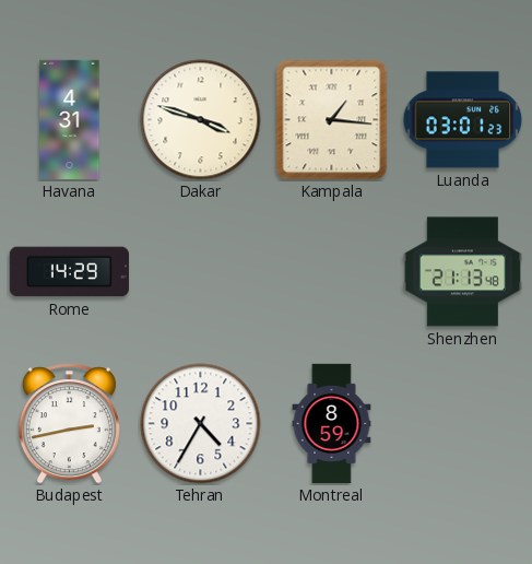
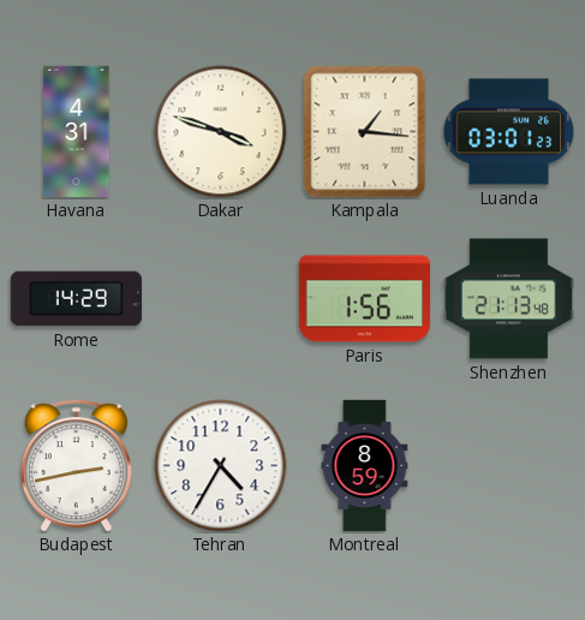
Paris: none -> 1:56
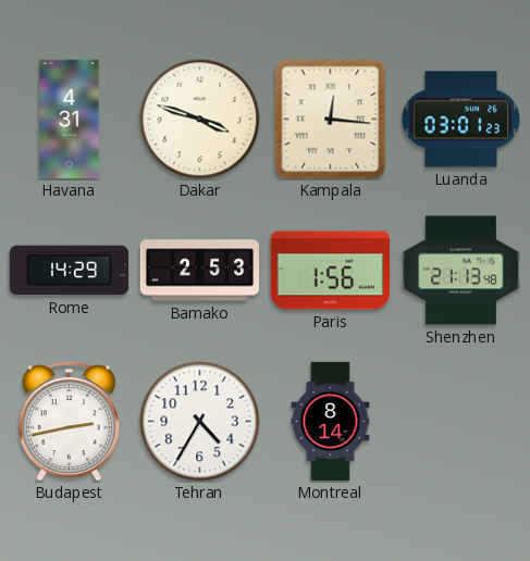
Kampala: 1:16 -> 12:16
Bamako: none -> 2:53
Montreal: 8:59 -> 8:14
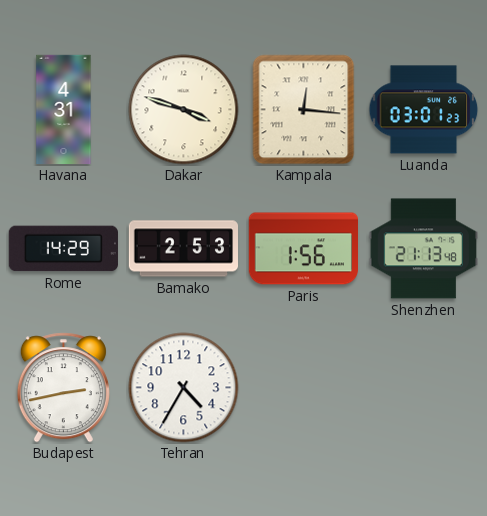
Montreal: 8:14 -> none
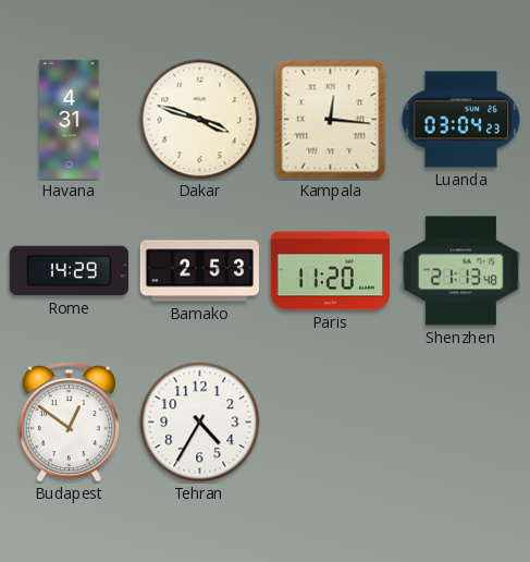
Luanda: 03:01 -> 03:04
Paris: 1:56 -> 11:20
Budapest: 2:43 -> 12:51
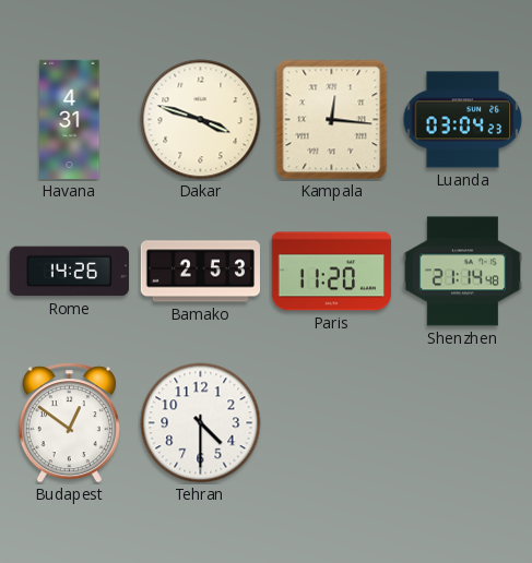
Rome: 14:29 -> 14:26
Shenzhen: 21:13 -> 21:14
Tehran: 4:35 -> 4:30
